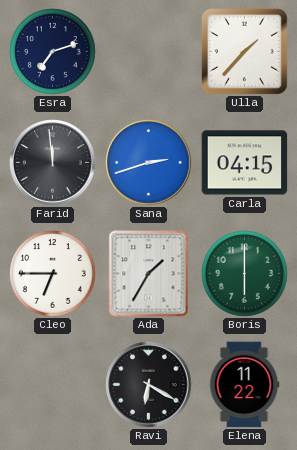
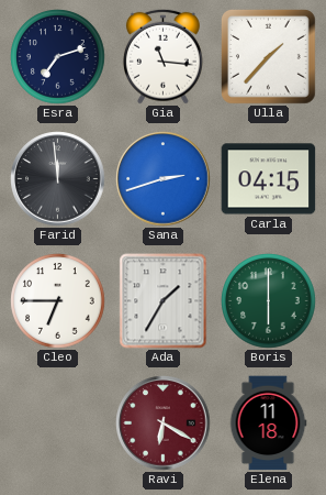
Gia: none -> 11:16
Ravi dial: black -> burgundy
Elena: 11:22 -> 11:18
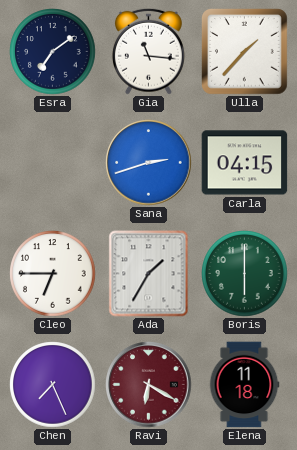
Esra: 7:12 -> 7:09
Farid: 11:59 -> none
Chen: none -> 7:26
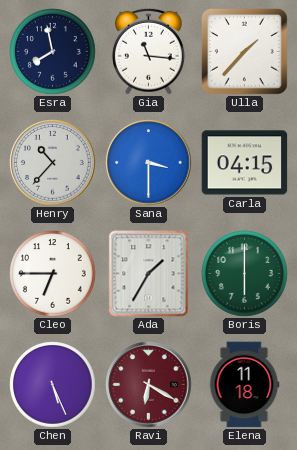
Esra: 7:09 -> 7:58
Henry: none -> 10:37
Sana: 2:42 -> 3:30
Chen: 7:26 -> 5:26
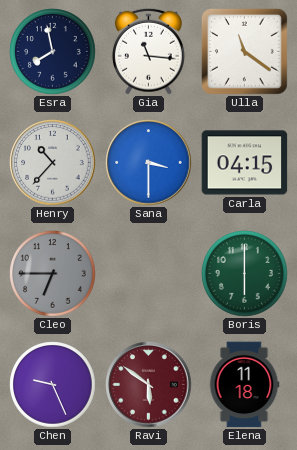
Ulla: 1:37 -> 11:21
Cleo dial: white -> grey
Ada: 1:35 -> none
Chen: 5:26 -> 9:26
Ravi: 6:20 -> 5:51
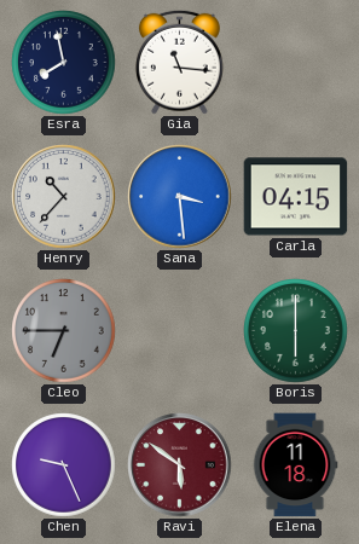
Ulla: 11:21 -> none
Sana: 3:30 -> 3:29
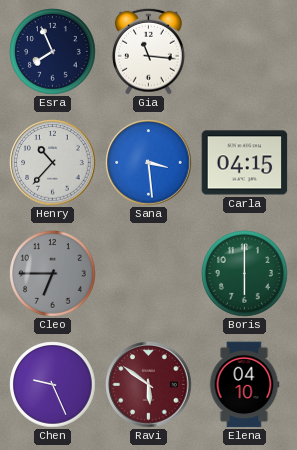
Esra: 7:58 -> 7:56
Elena: 11:18 -> 04:10
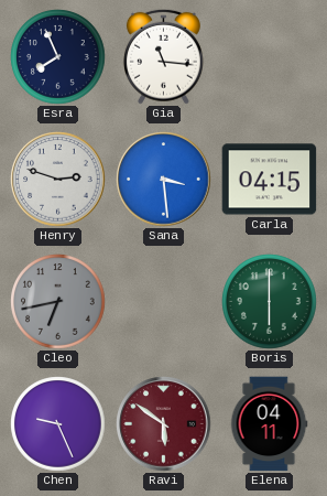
Henry: 10:37 -> 2:48
Cleo: 6:45 -> 6:43
Elena: 04:10 -> 04:11
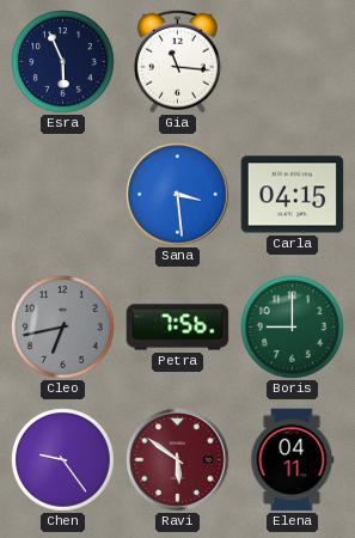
Esra: 7:56 -> 5:56
Henry: 2:48 -> none
Petra: none -> 7:56
Boris: 6:00 -> 9:00
Chen: 9:26 -> 9:24
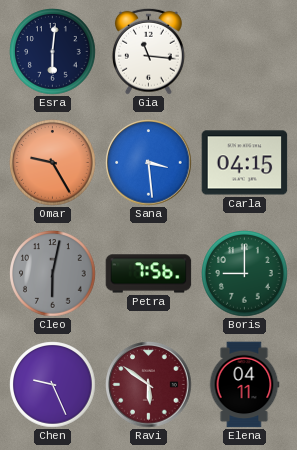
Esra: 5:56 -> 6:01
Omar: none -> 9:25
Cleo: 6:43 -> 6:02
Chen: 9:24 -> 9:26
